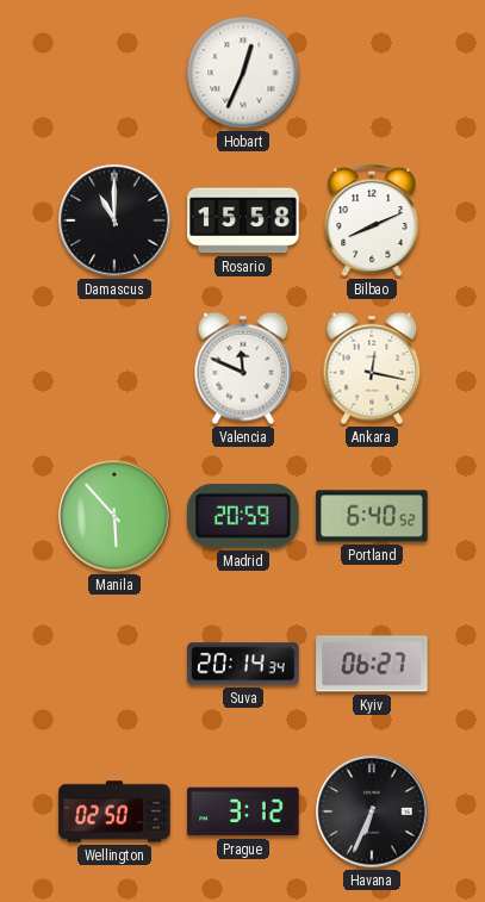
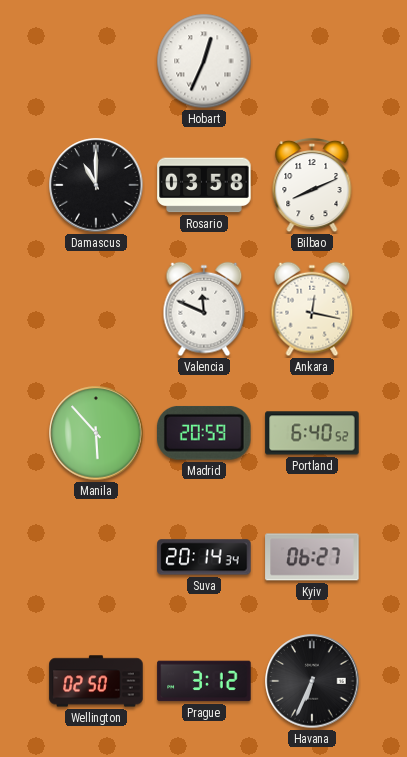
Rosario: 15:58 -> 03:58
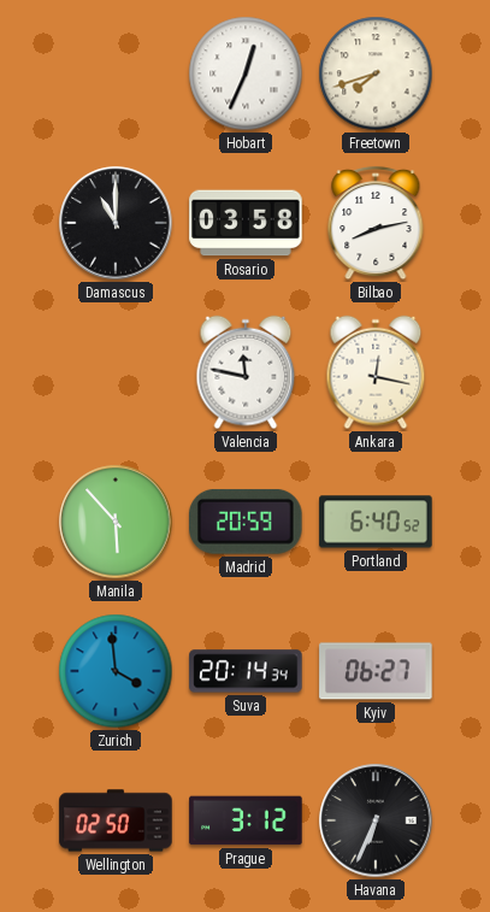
Freetown: none -> 7:42
Bilbao: 8:11 -> 8:13
Valencia: 11:49 -> 11:47
Zurich: none -> 3:59
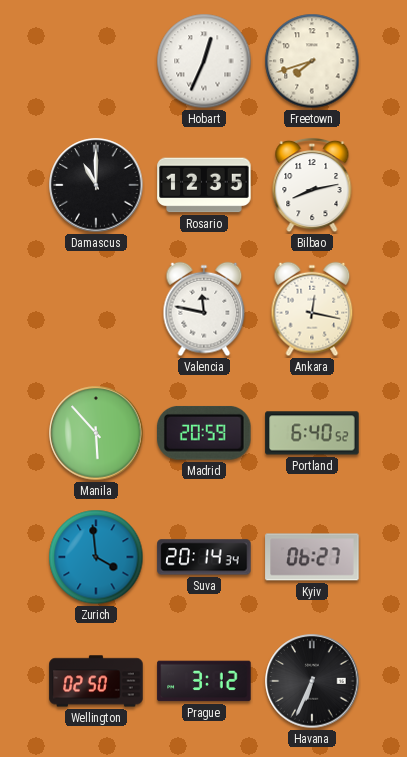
Rosario: 03:58 -> 12:35
